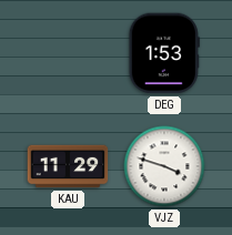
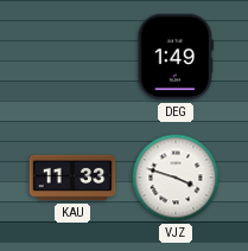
DEG: 1:53 -> 1:49
KAU: 11:29 -> 11:33
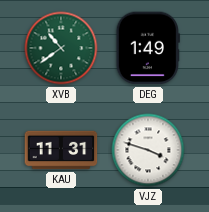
XVB: none -> 10:39
KAU: 11:33 -> 11:31
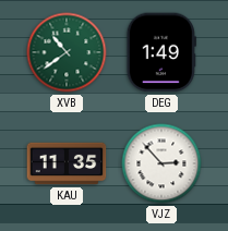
KAU: 11:31 -> 11:35
VJZ: 3:48 -> 2:53
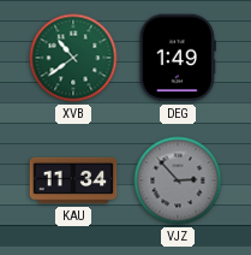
KAU: 11:35 -> 11:34
VJZ dial: white -> grey
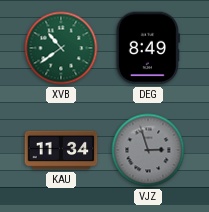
DEG: 1:49 -> 8:49
VJZ: 2:53 -> 2:57
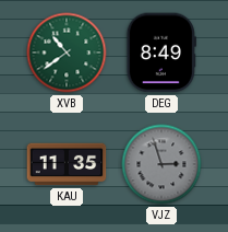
KAU: 11:34 -> 11:35
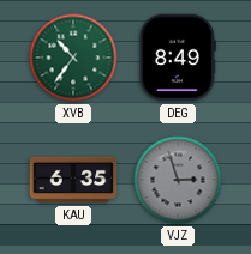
XVB: 10:39 -> 10:36
KAU: 11:35 -> 6:35
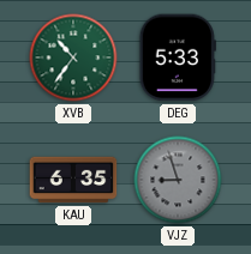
DEG: 8:49 -> 5:33
VJZ: 2:57 -> 8:57
